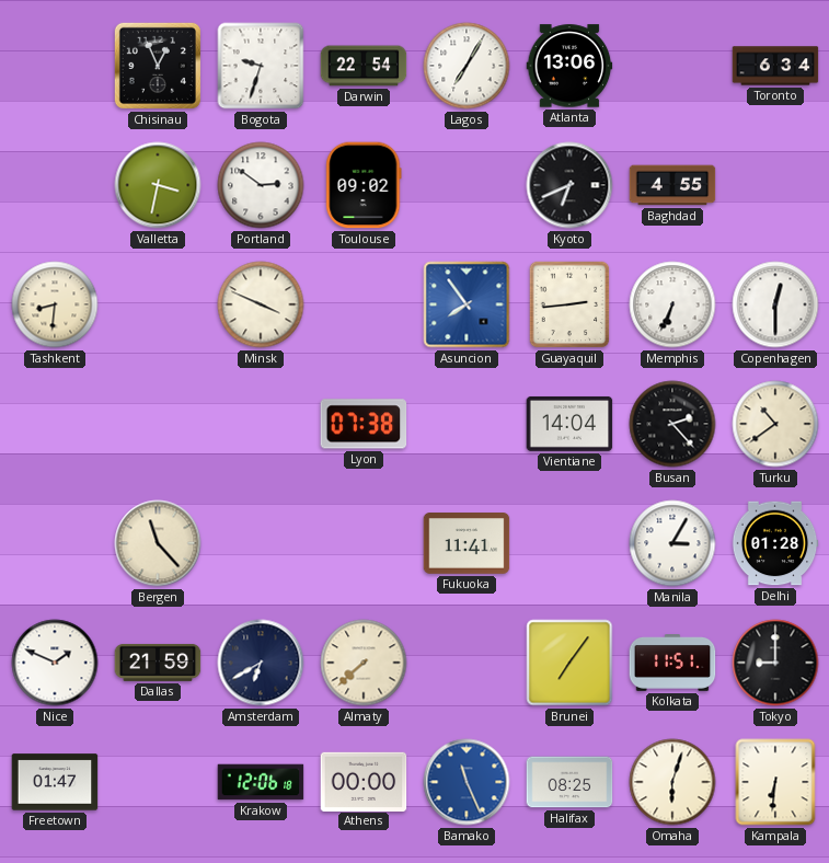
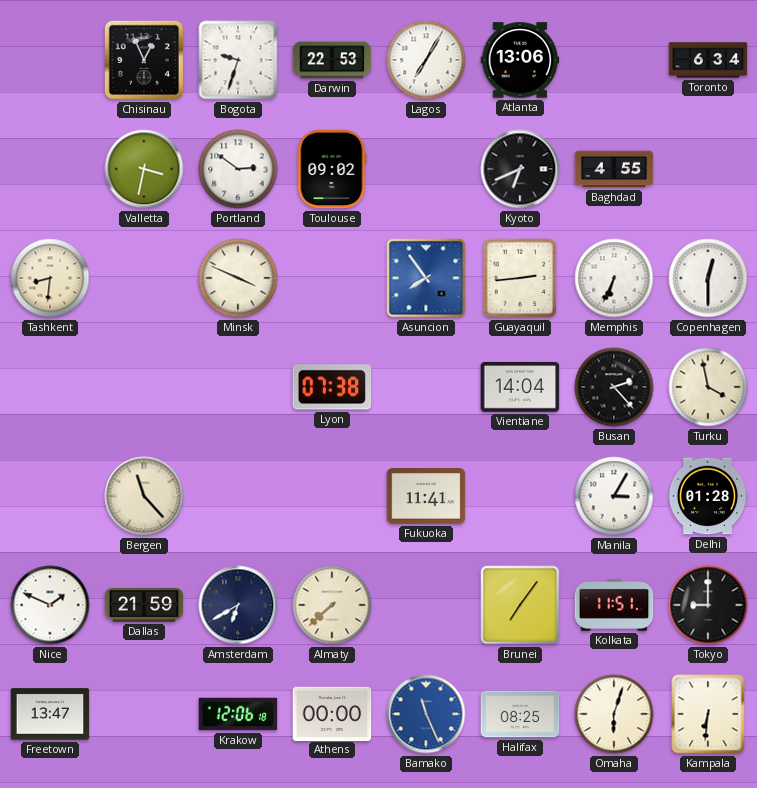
Darwin: 22:54 -> 22:53
Turku: 10:39 -> 3:58
Freetown: 01:47 -> 13:47
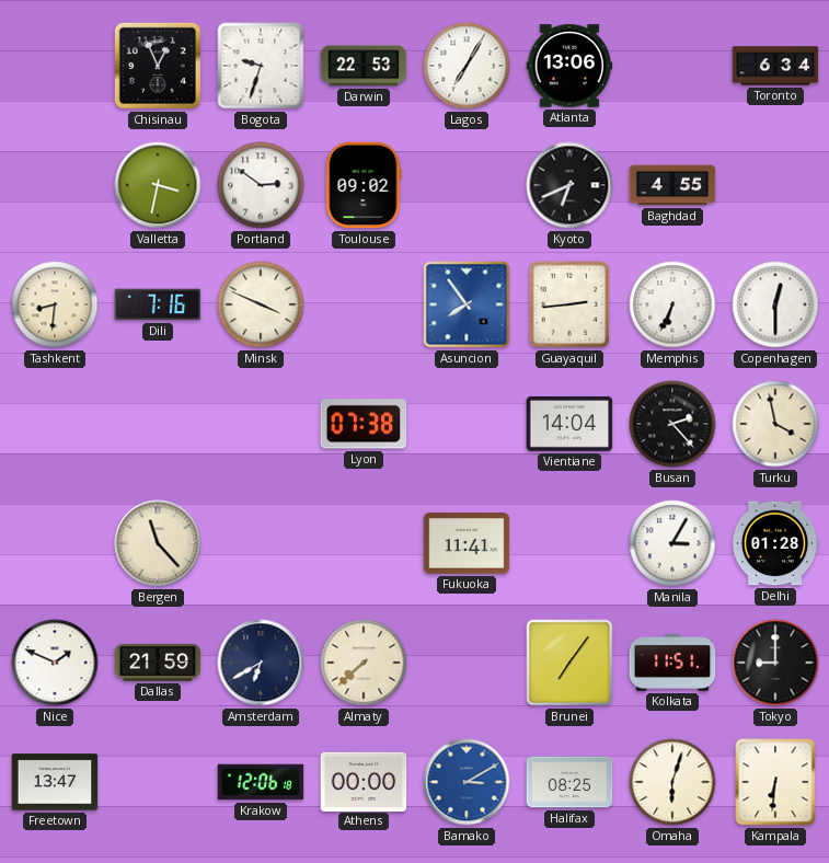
Dili: none -> 7:16
Bamako: 11:26 -> 3:10
